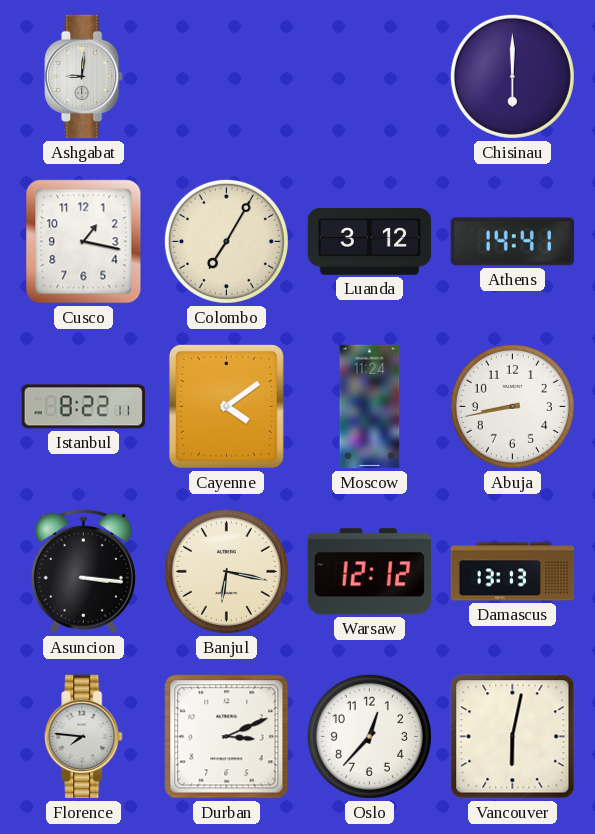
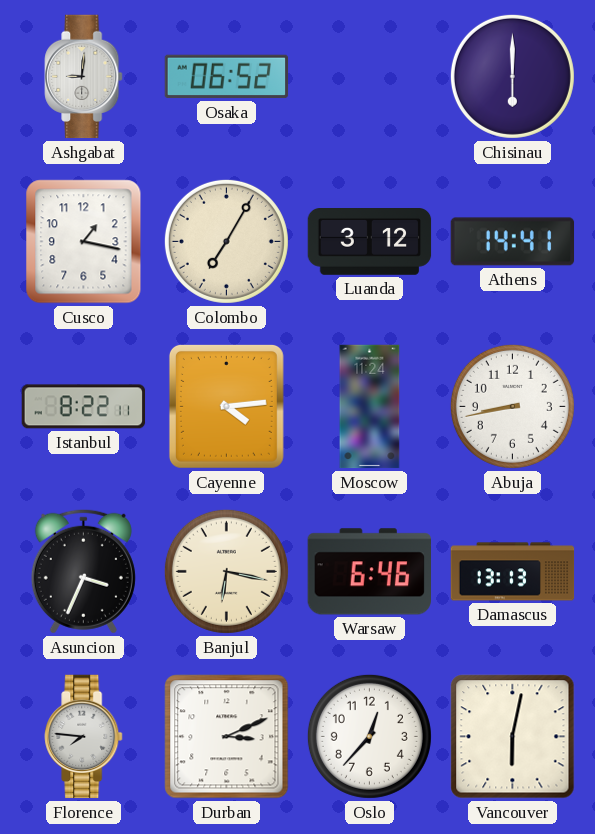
Osaka: none -> 06:52
Cayenne: 4:09 -> 4:14
Asuncion: 3:16 -> 3:34
Warsaw: 12:12 -> 6:46
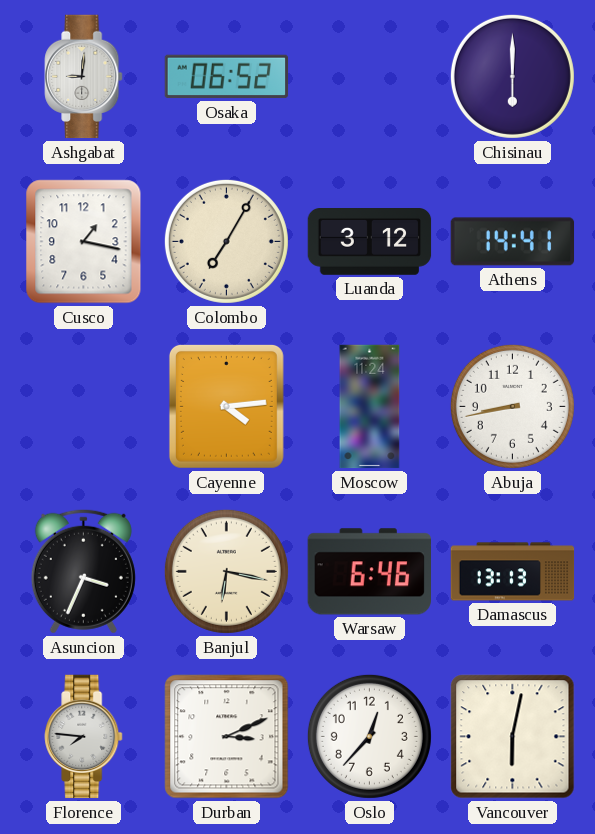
Istanbul: 8:22 -> none
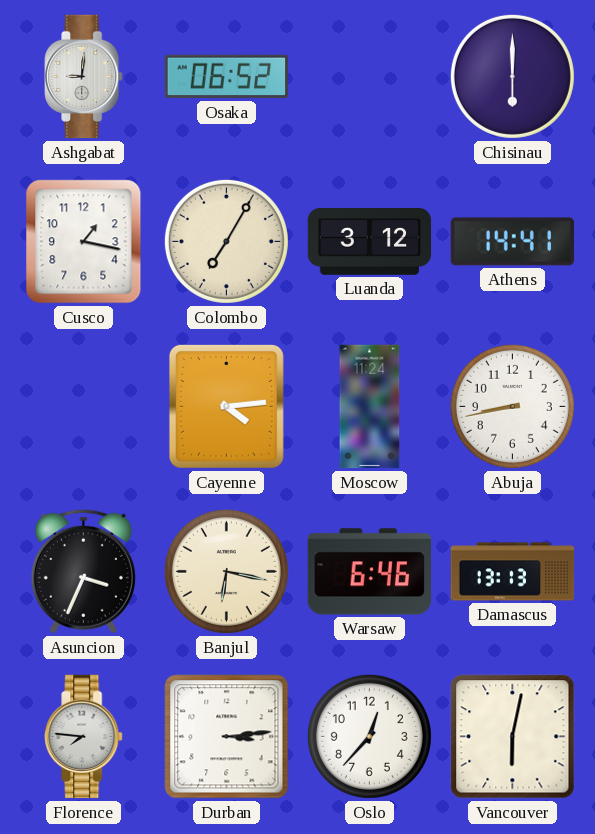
Durban: 3:11 -> 3:14
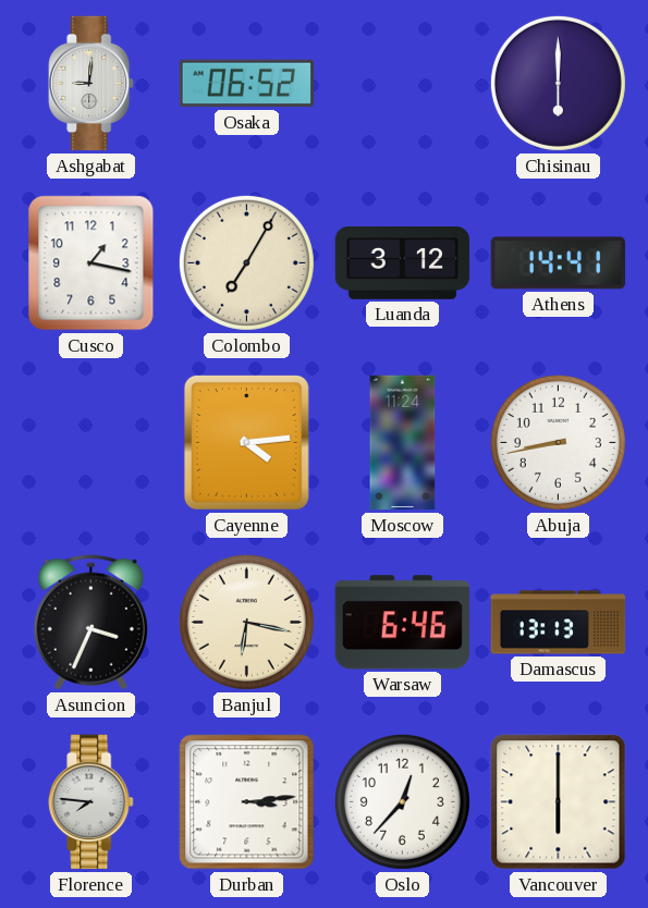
Vancouver: 6:02 -> 6:00
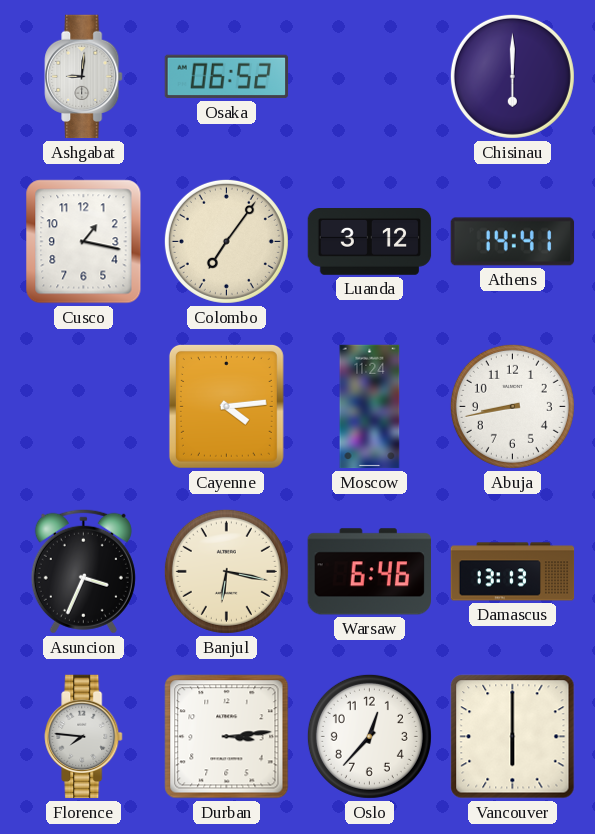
Colombo: 7:05 -> 7:06
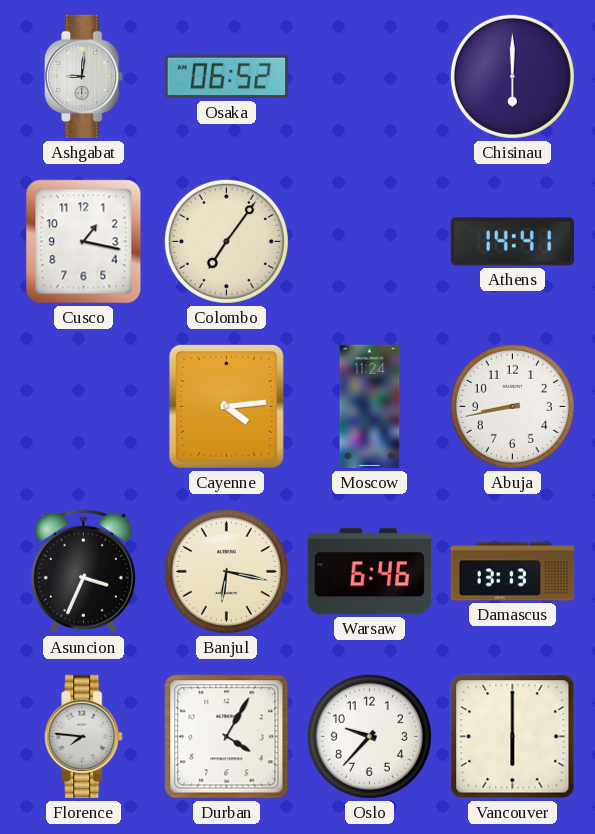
Luanda: 3:12 -> none
Durban: 3:14 -> 4:05
Oslo: 12:37 -> 9:37
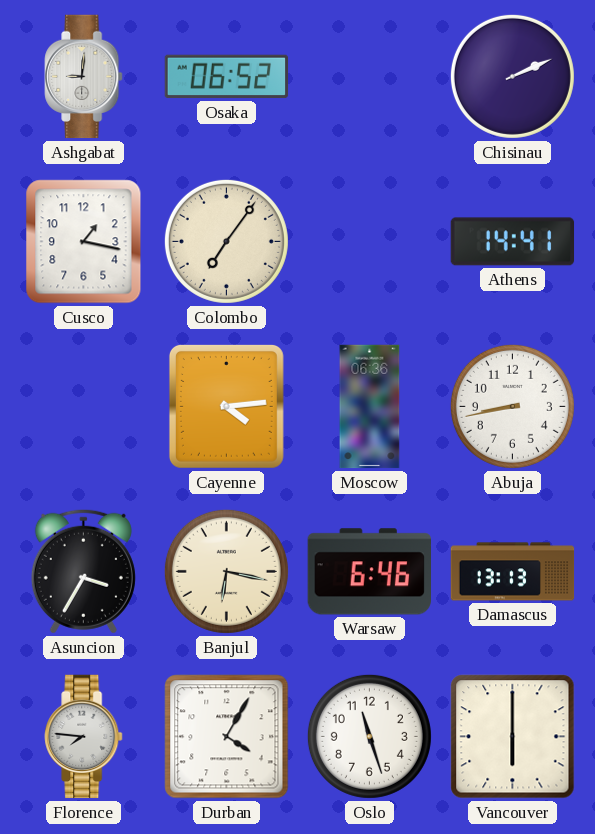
Chisinau: 6:00 -> 2:11
Moscow: 11:24 -> 06:36
Asuncion: 3:34 -> 3:35
Oslo: 9:37 -> 11:27
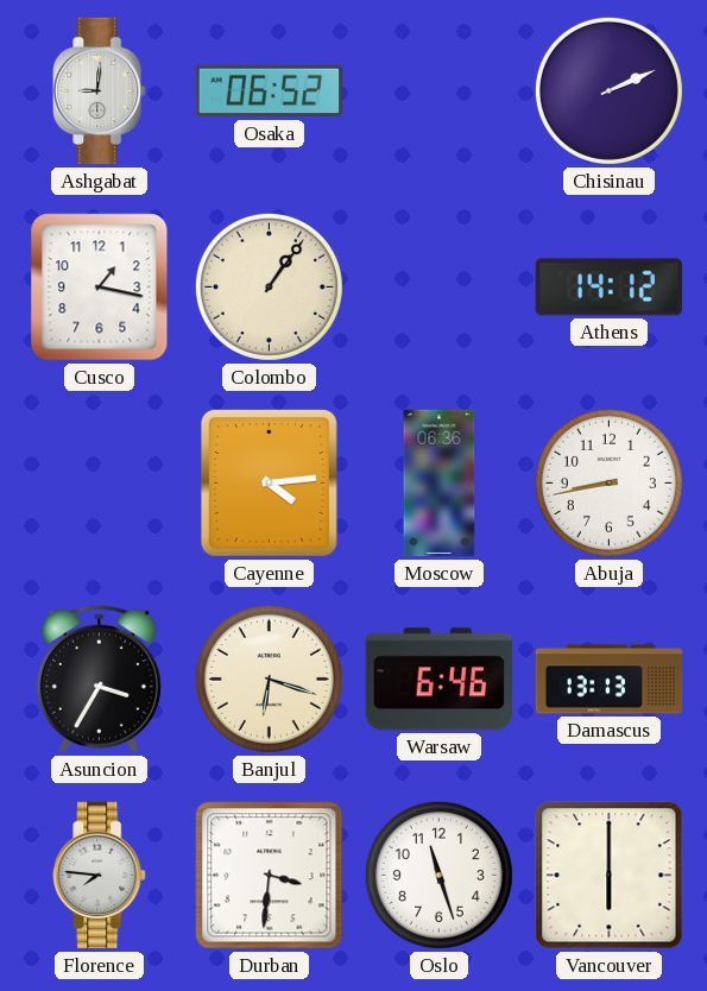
Colombo: 7:06 -> 1:06
Athens: 14:41 -> 14:12
Banjul: 6:17 -> 6:18
Durban: 4:05 -> 3:31
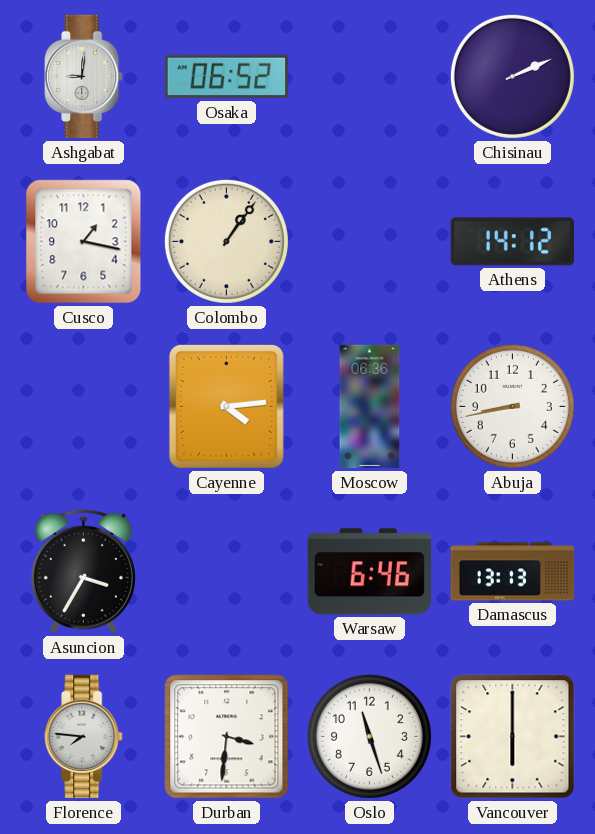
Banjul: 6:18 -> none
